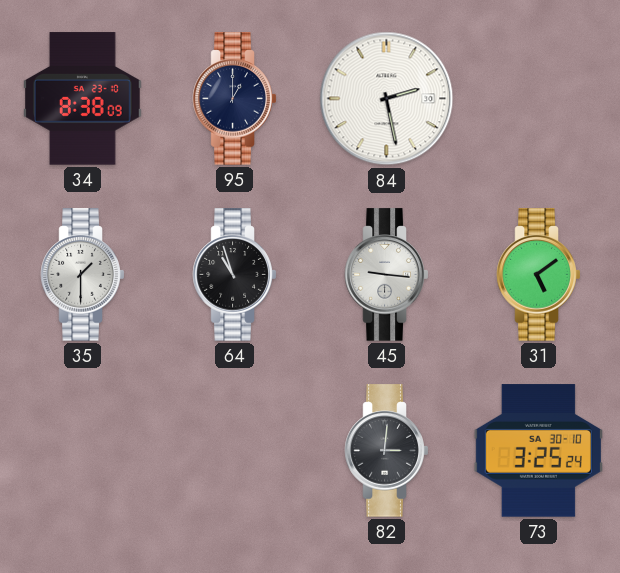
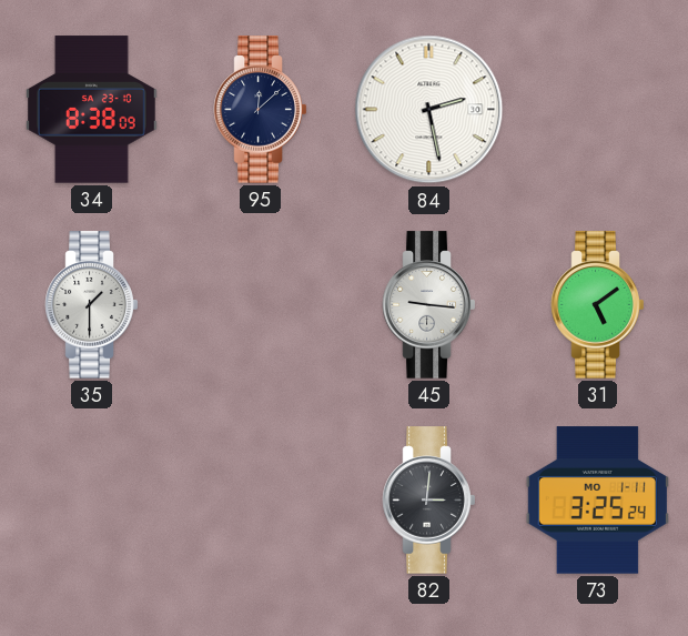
95: 1:00 -> 12:08
64: 10:57 -> none
73 date: SA 30-10 -> MO 1-11
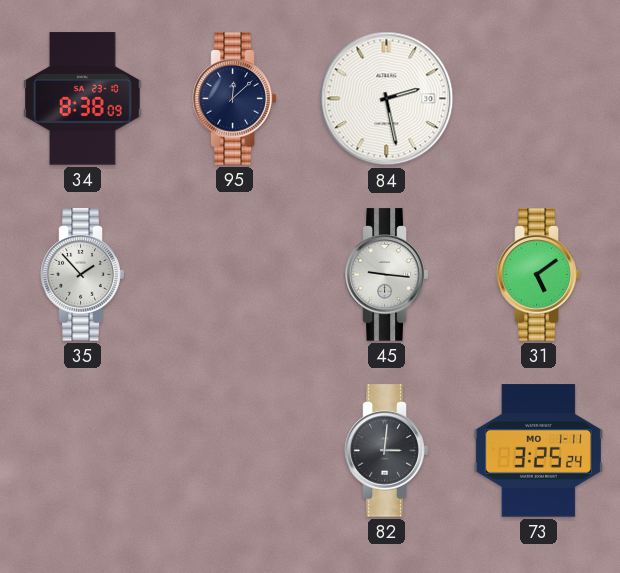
35: 1:30 -> 1:53
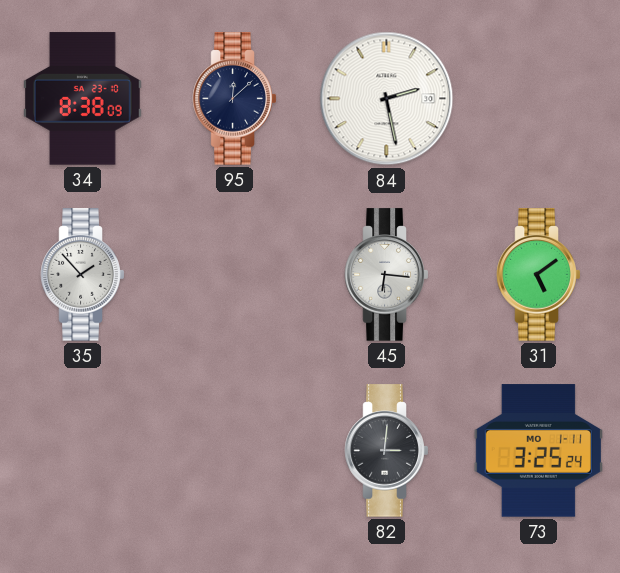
45: 9:16 -> 6:16
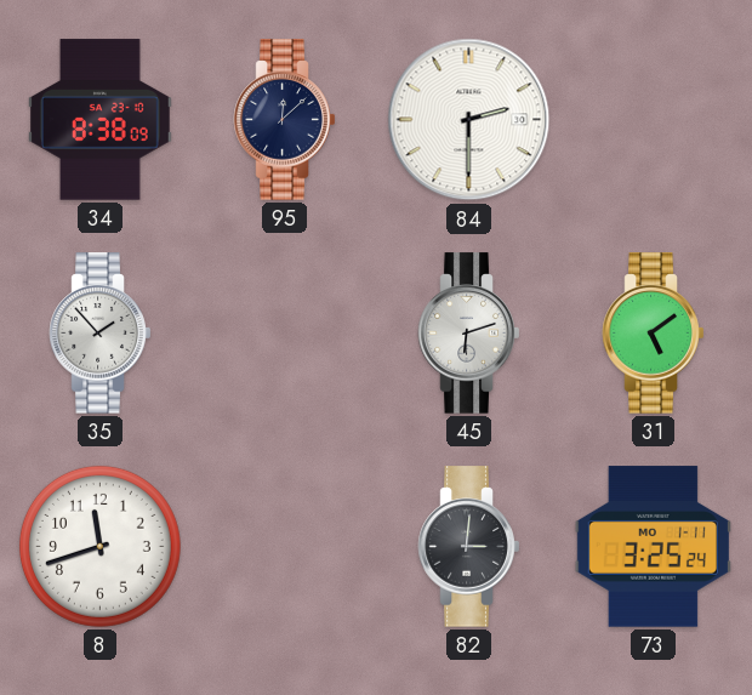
84: 2:28 -> 2:30
45: 6:16 -> 6:12
8: none -> 11:42
